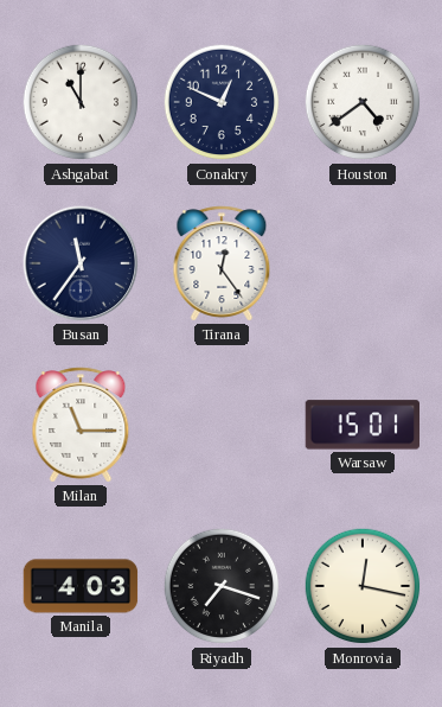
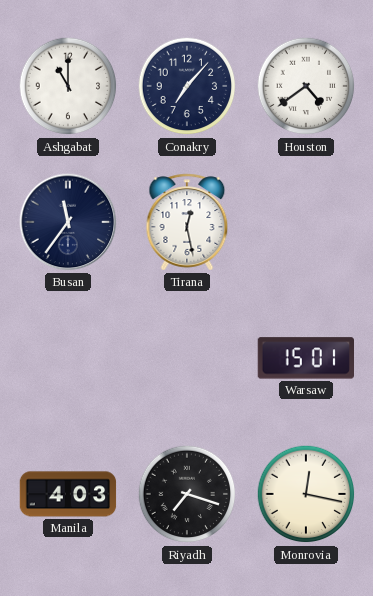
Conakry: 12:49 -> 7:07
Tirana: 12:24 -> 12:28
Milan: 11:15 -> none
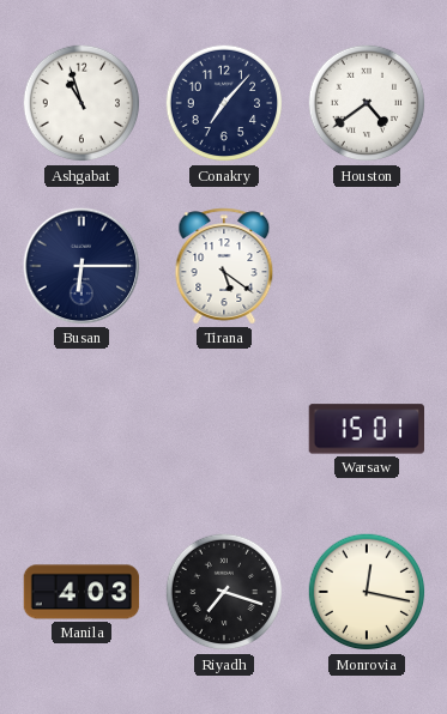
Ashgabat: 11:00 -> 10:57
Busan: 11:36 -> 6:15
Tirana: 12:28 -> 5:21
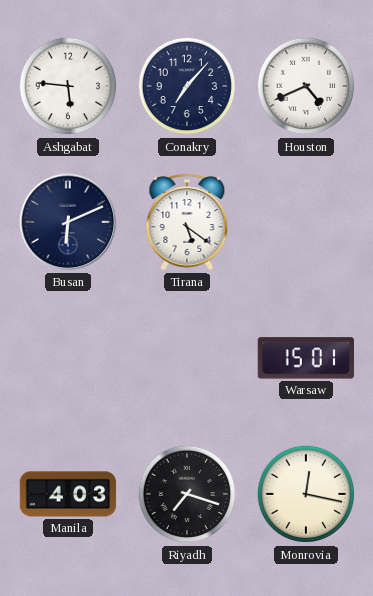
Ashgabat: 10:57 -> 5:46
Houston: 4:39 -> 4:41
Busan: 6:15 -> 6:11
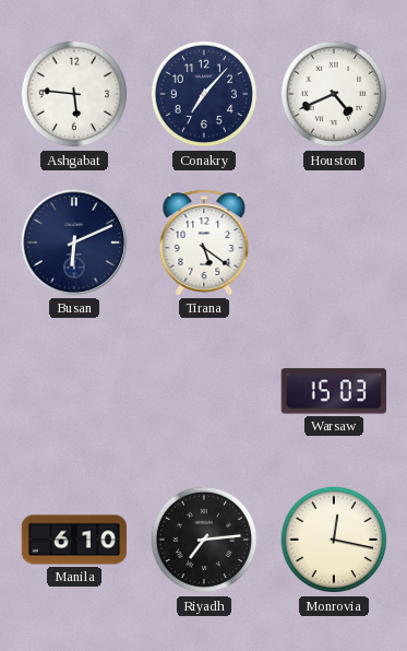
Warsaw: 15:01 -> 15:03
Manila: 4:03 -> 6:10
Riyadh: 7:18 -> 7:14
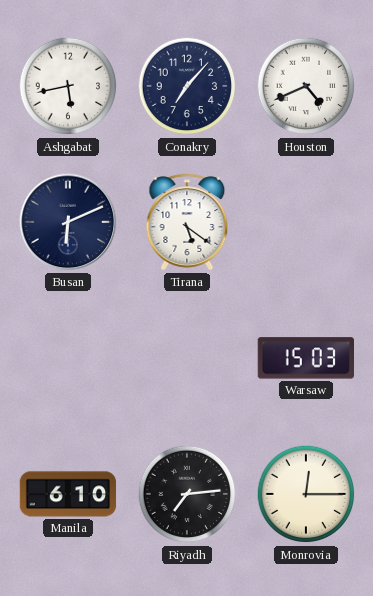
Ashgabat: 5:46 -> 5:43
Monrovia: 12:17 -> 12:15
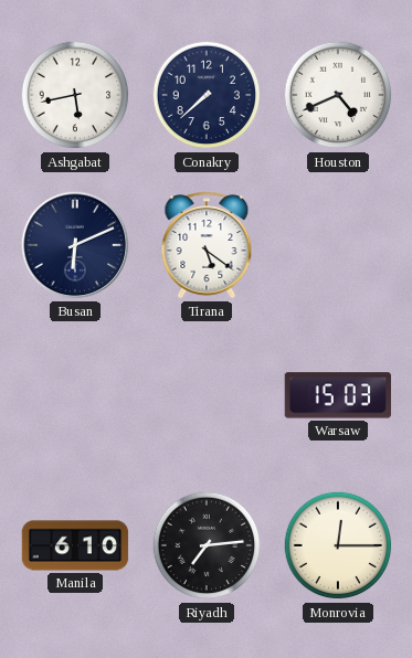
Conakry: 7:07 -> 7:38
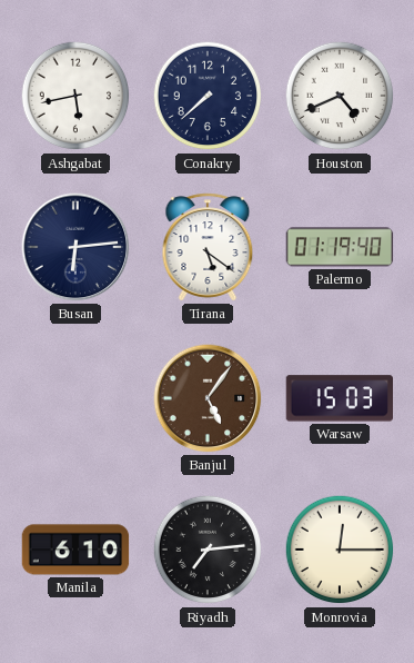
Busan: 6:11 -> 6:14
Palermo: none -> 01:19
Banjul: none -> 5:06
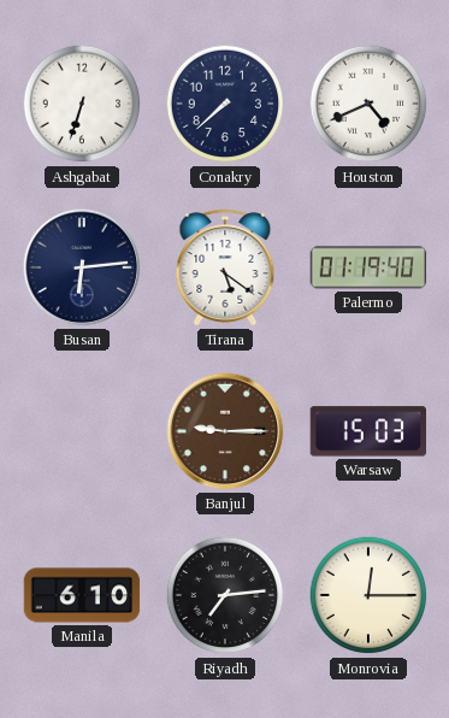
Ashgabat: 5:43 -> 6:33
Banjul: 5:06 -> 9:15
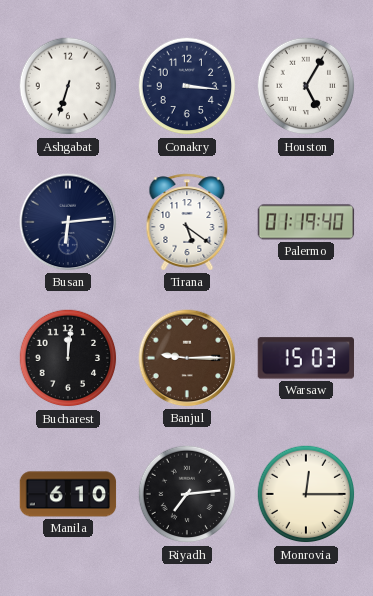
Conakry: 7:38 -> 3:16
Houston: 4:41 -> 5:05
Bucharest: none -> 12:01
